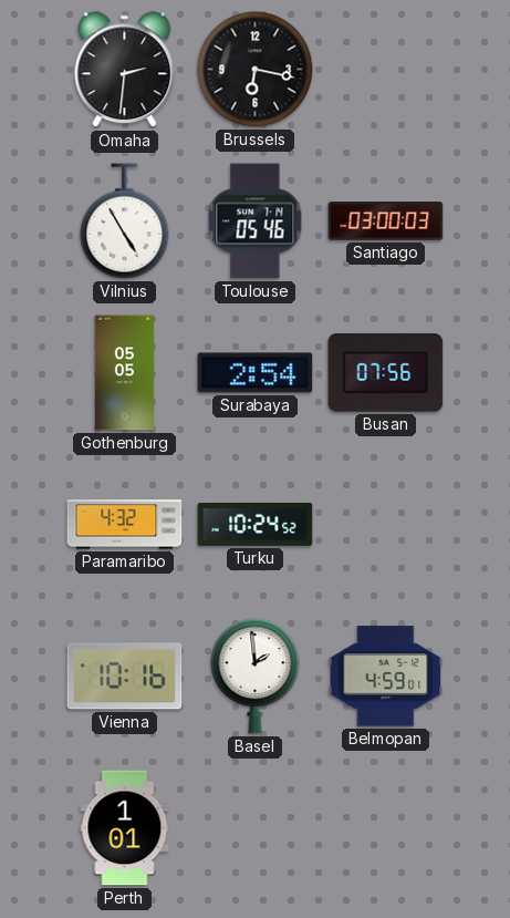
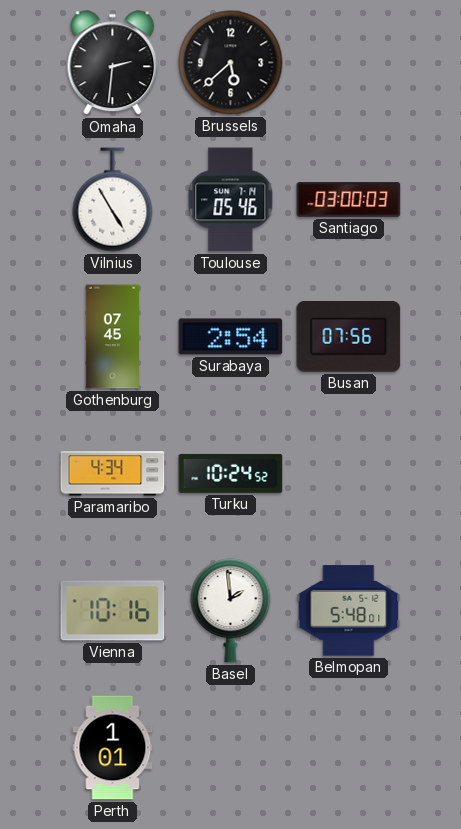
Brussels: 6:17 -> 5:38
Gothenburg: 05:05 -> 07:45
Paramaribo: 4:32 -> 4:34
Belmopan: 4:59 -> 5:48
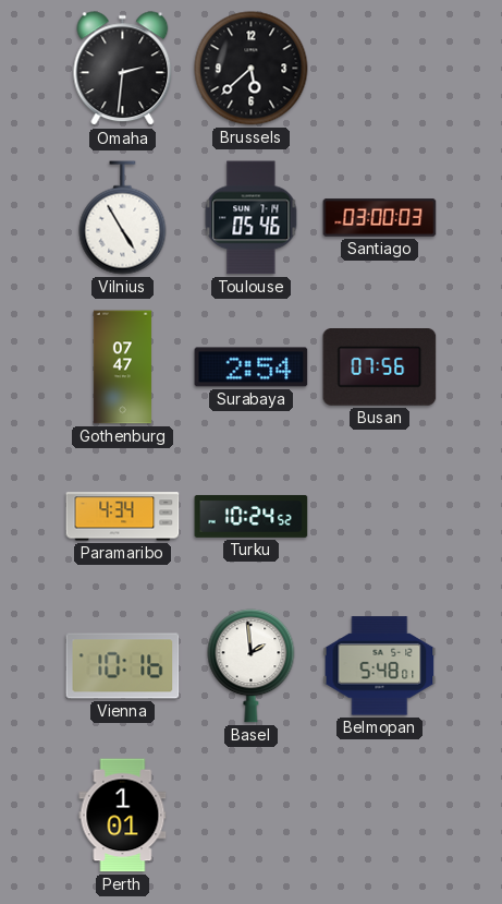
Gothenburg: 07:45 -> 07:47
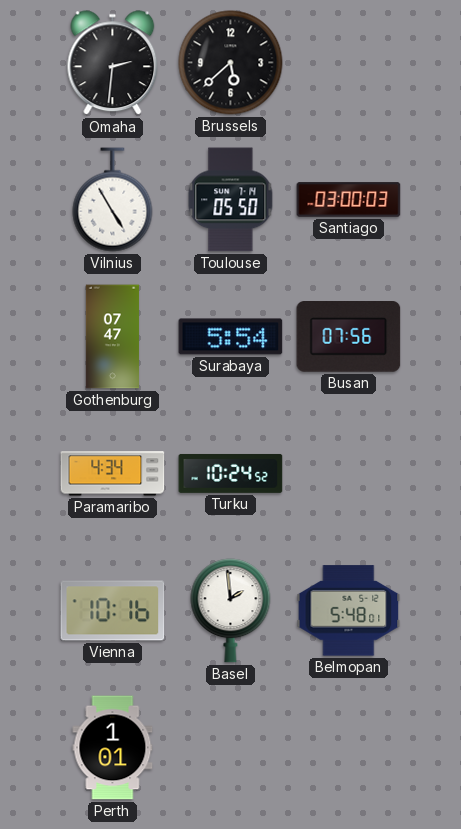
Toulouse: 05:46 -> 05:50
Surabaya: 2:54 -> 5:54
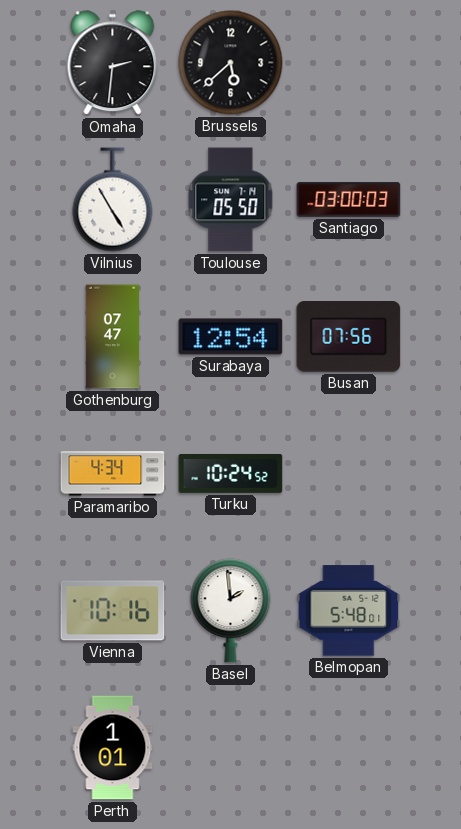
Surabaya: 5:54 -> 12:54
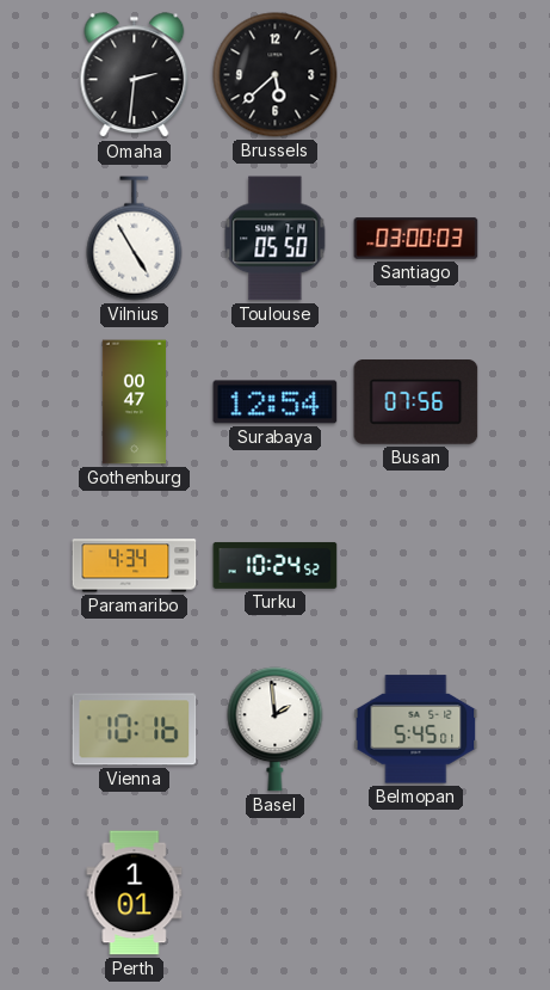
Gothenburg: 07:47 -> 00:47
Belmopan: 5:48 -> 5:45
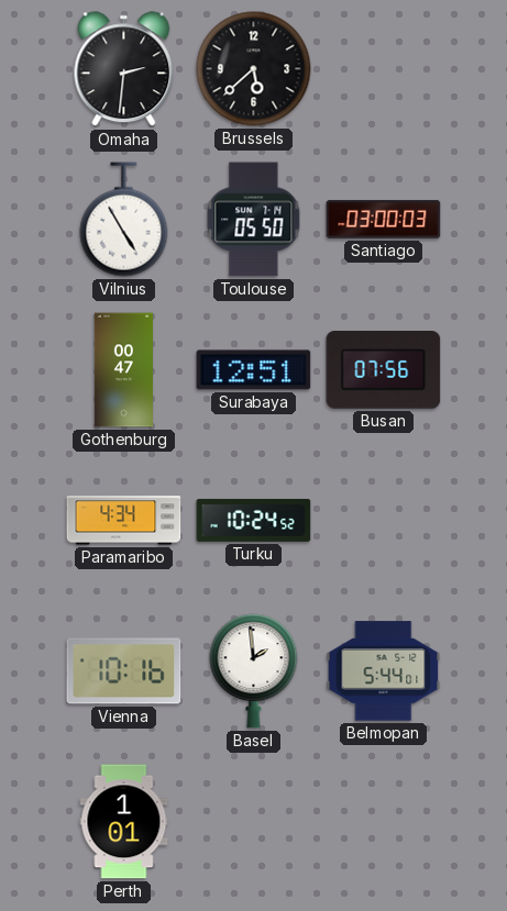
Surabaya: 12:54 -> 12:51
Belmopan: 5:45 -> 5:44
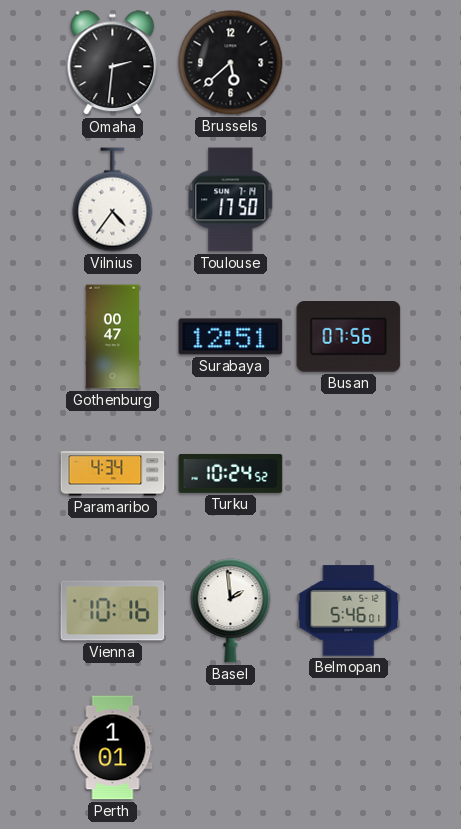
Vilnius: 4:55 -> 4:36
Toulouse: 05:50 -> 17:50
Santiago: 03:00 -> none
Belmopan: 5:44 -> 5:46
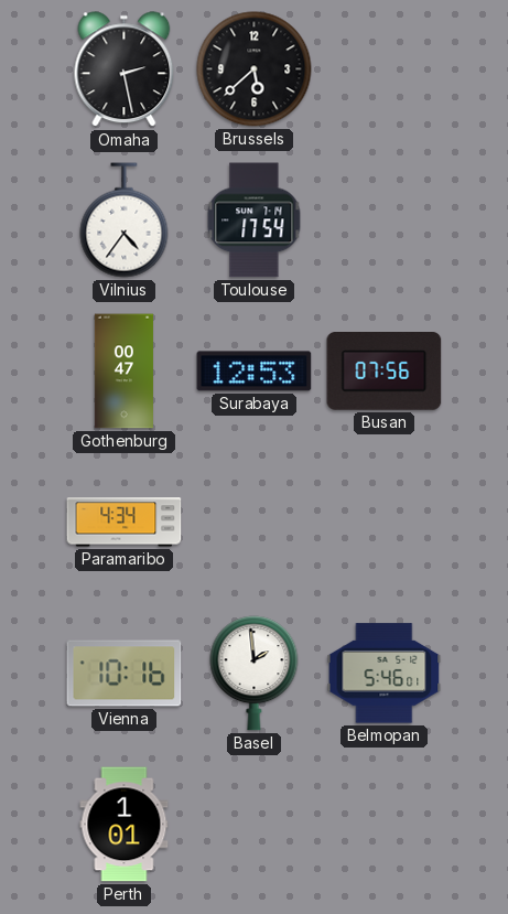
Omaha: 2:31 -> 2:28
Toulouse: 17:50 -> 17:54
Surabaya: 12:51 -> 12:53
Turku: 10:24 -> none
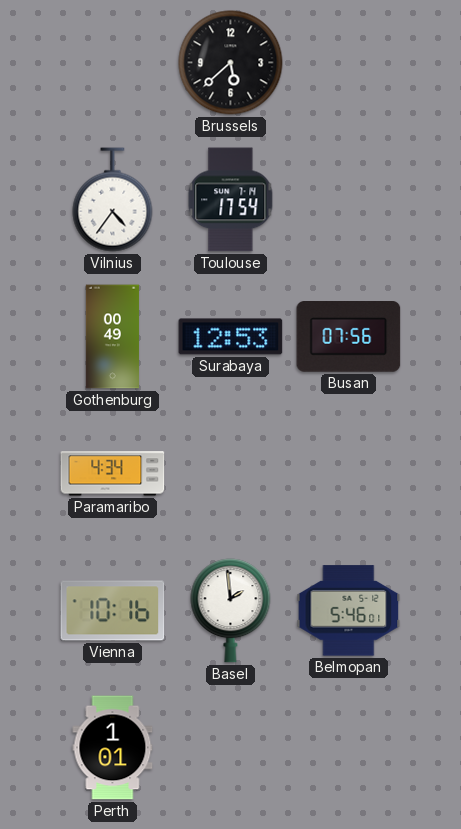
Omaha: 2:28 -> none
Gothenburg: 00:47 -> 00:49
